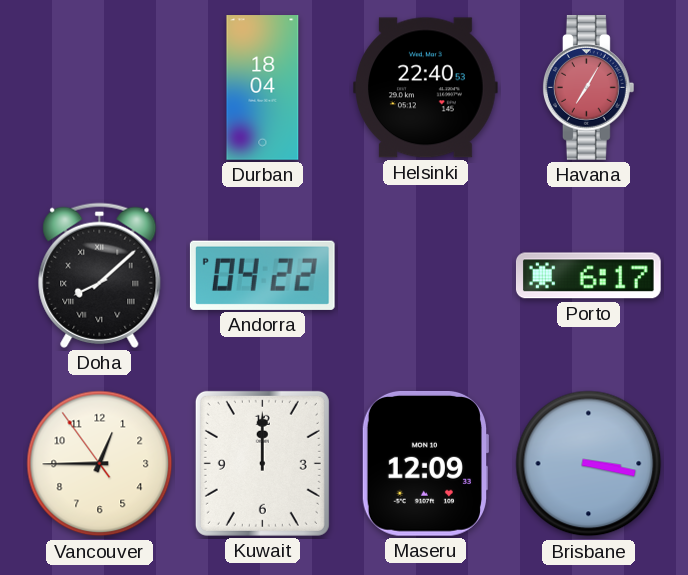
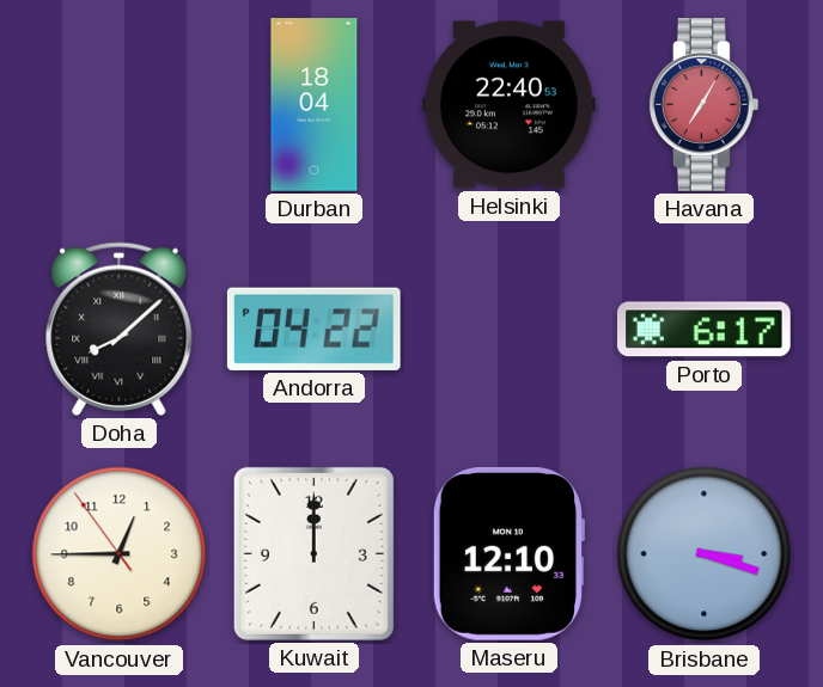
Maseru: 12:09 -> 12:10
Brisbane: 3:17 -> 3:18
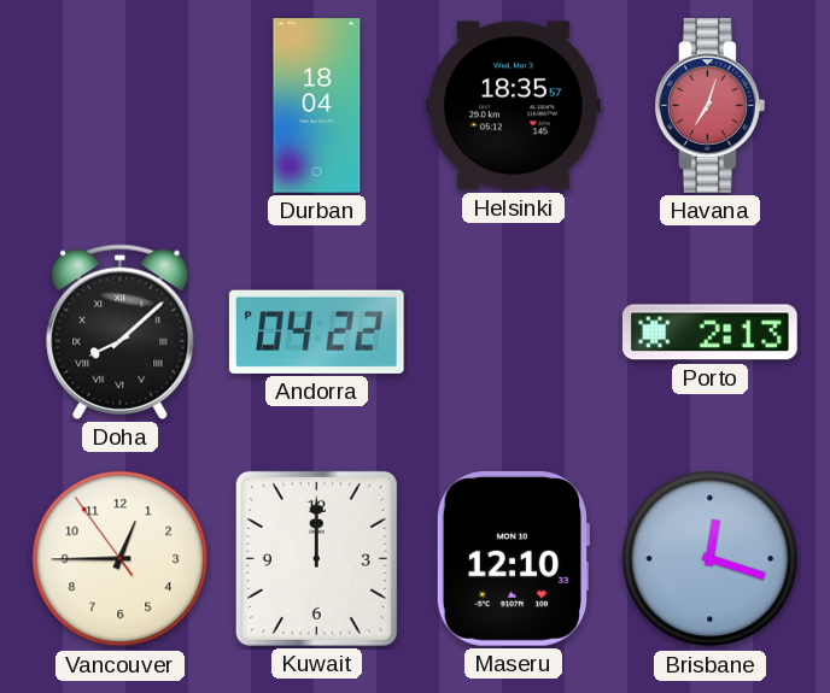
Helsinki: 22:40 -> 18:35
Havana: 7:05 -> 7:03
Porto: 6:17 -> 2:13
Brisbane: 3:18 -> 12:18
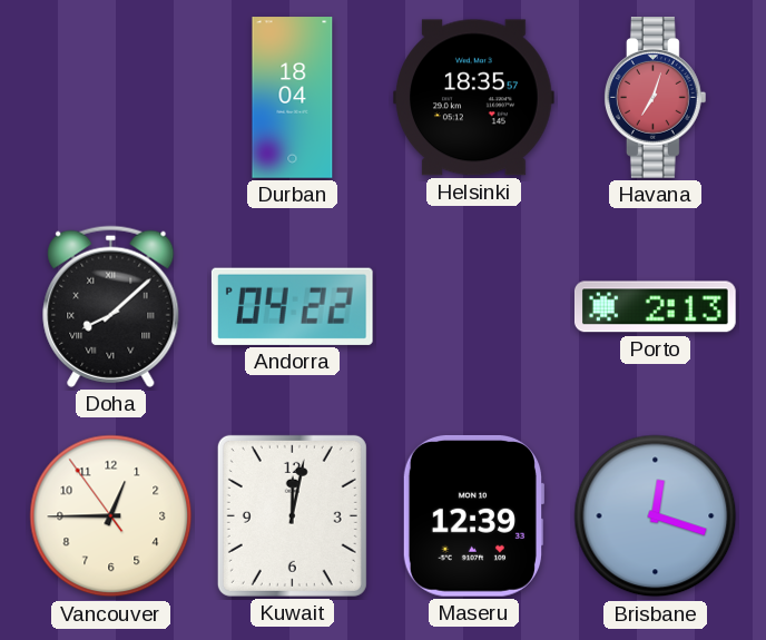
Kuwait: 12:00 -> 12:02
Maseru: 12:10 -> 12:39
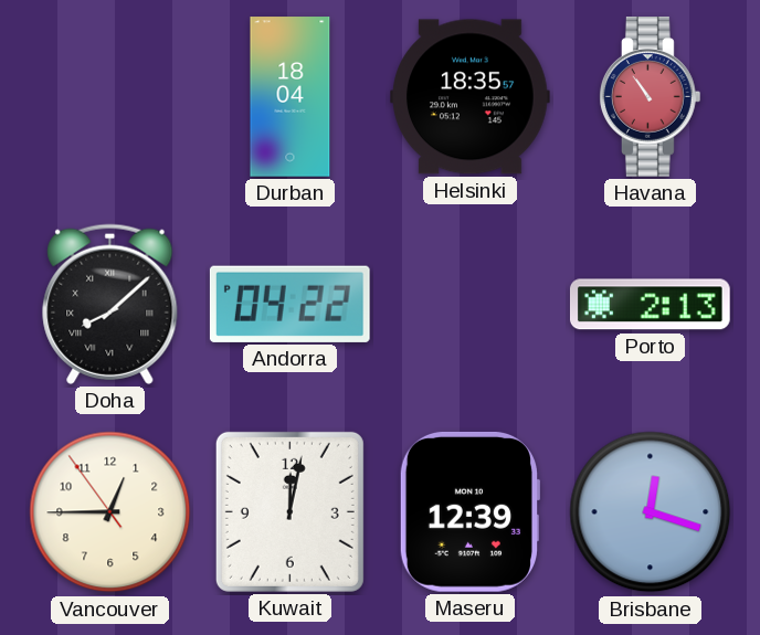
Havana: 7:03 -> 10:54
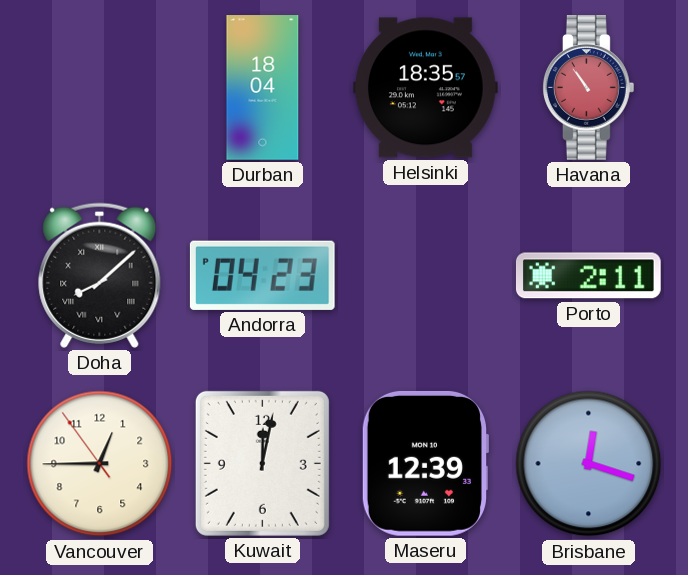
Andorra: 04:22 -> 04:23
Porto: 2:13 -> 2:11
